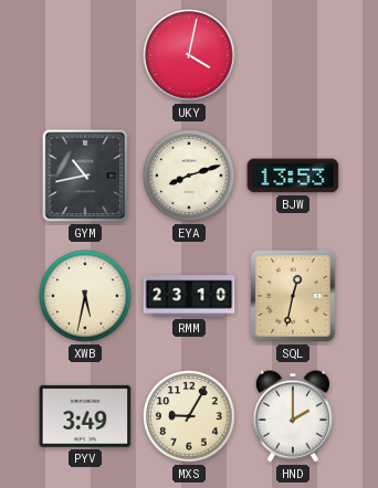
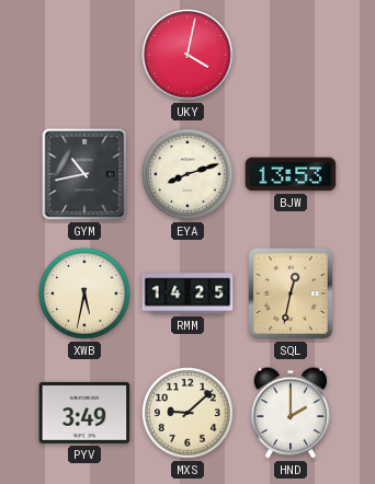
RMM: 23:10 -> 14:25
MXS: 9:05 -> 9:08
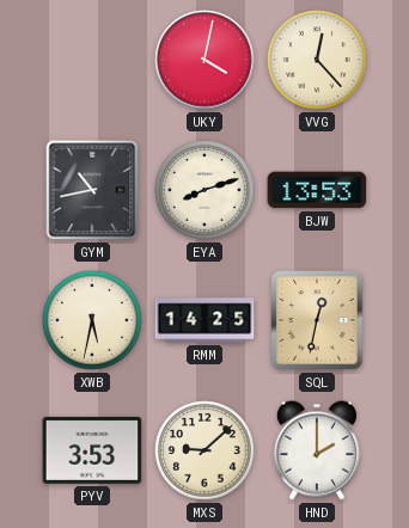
VVG: none -> 12:23
PYV: 3:49 -> 3:53
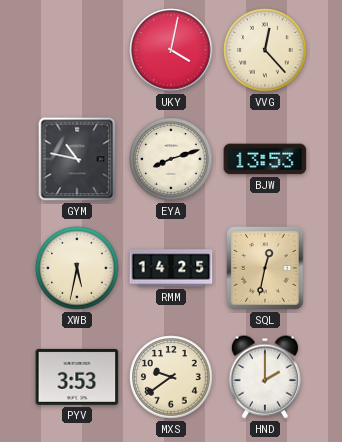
GYM: 10:43 -> 10:47
MXS: 9:08 -> 9:39
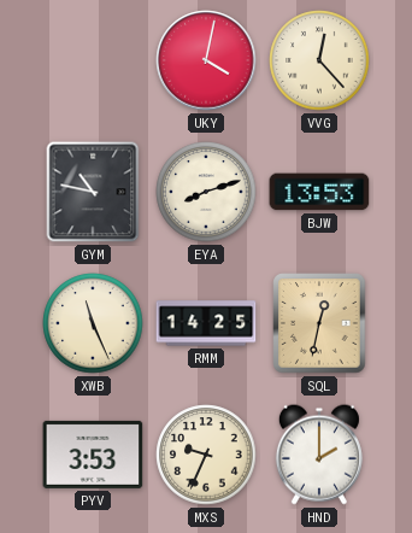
XWB: 5:32 -> 11:26
MXS: 9:39 -> 9:34
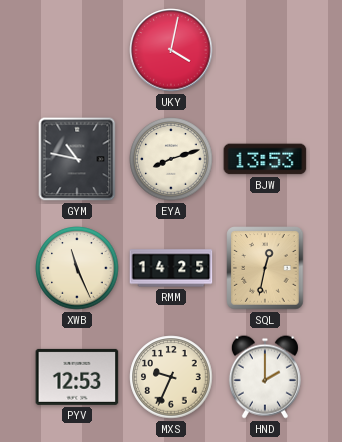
VVG: 12:23 -> none
PYV: 3:53 -> 12:53
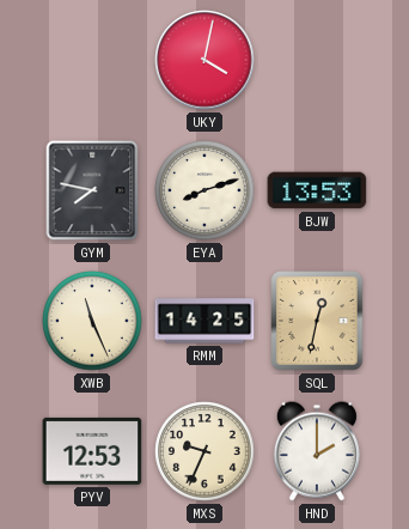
GYM: 10:47 -> 7:47
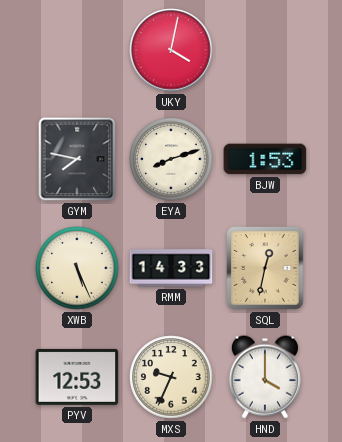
BJW: 13:53 -> 1:53
XWB: 11:26 -> 5:26
RMM: 14:25 -> 14:33
HND: 2:00 -> 4:00
